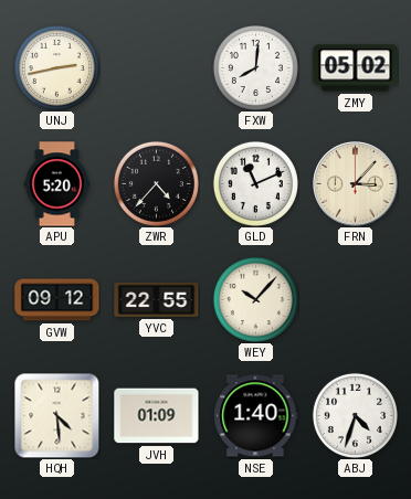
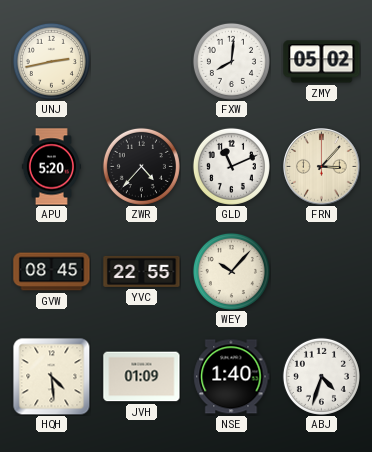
GVW: 09:12 -> 08:45
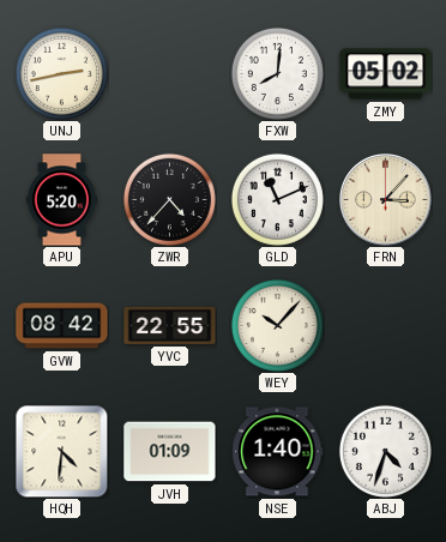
GVW: 08:45 -> 08:42
HQH: 4:29 -> 4:31
